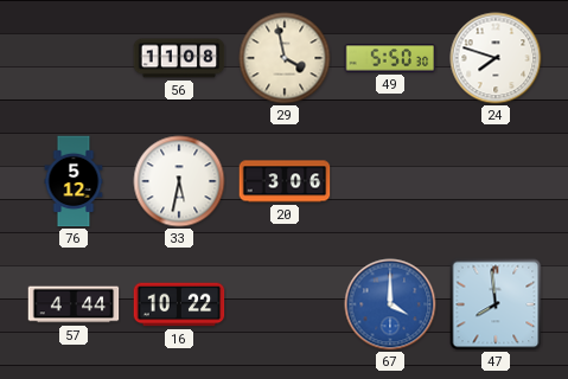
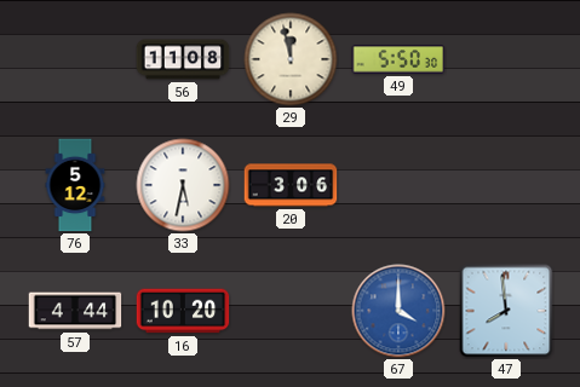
29: 3:58 -> 11:58
24: 7:48 -> none
16: 10:22 -> 10:20
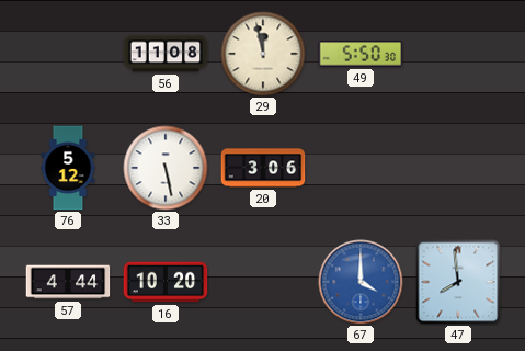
33: 5:32 -> 5:28
